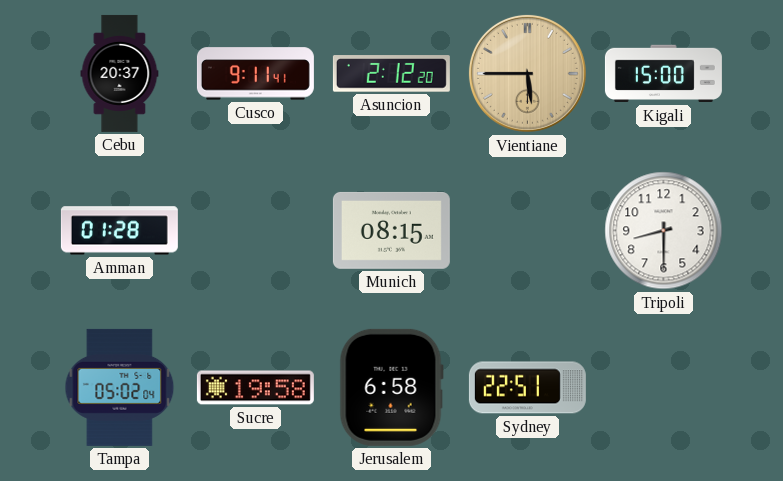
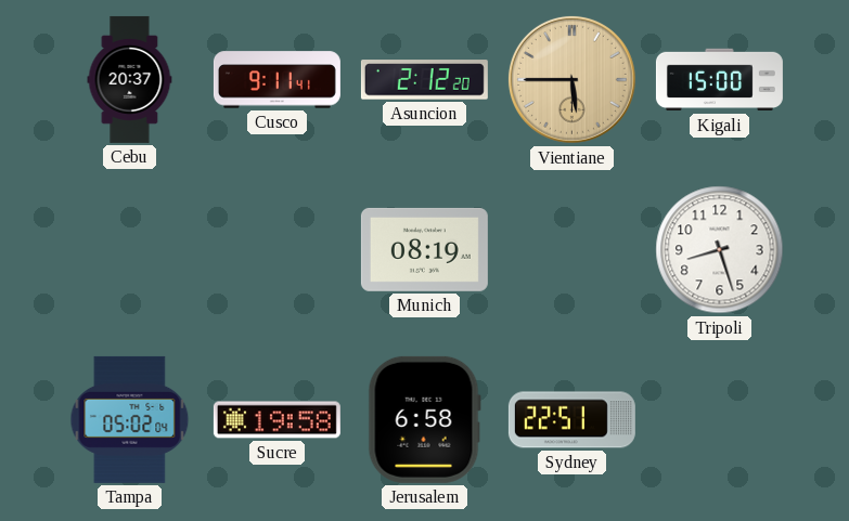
Amman: 01:28 -> none
Munich: 08:15 -> 08:19
Tripoli: 8:30 -> 8:27
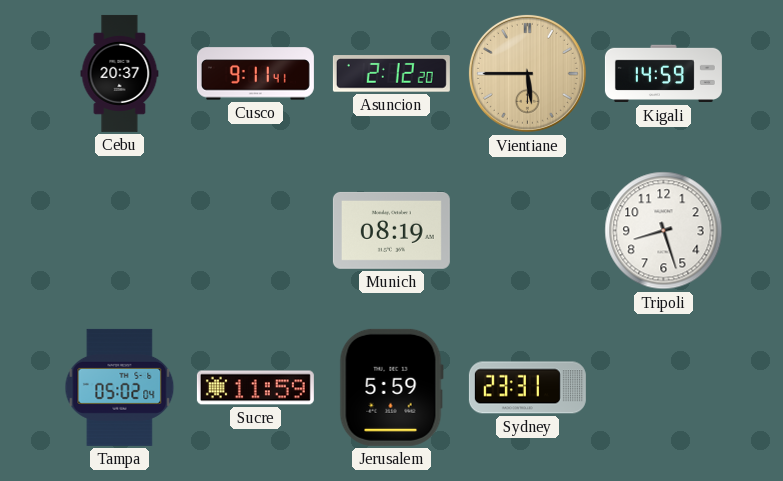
Kigali: 15:00 -> 14:59
Sucre: 19:58 -> 11:59
Jerusalem: 6:58 -> 5:59
Sydney: 22:51 -> 23:31
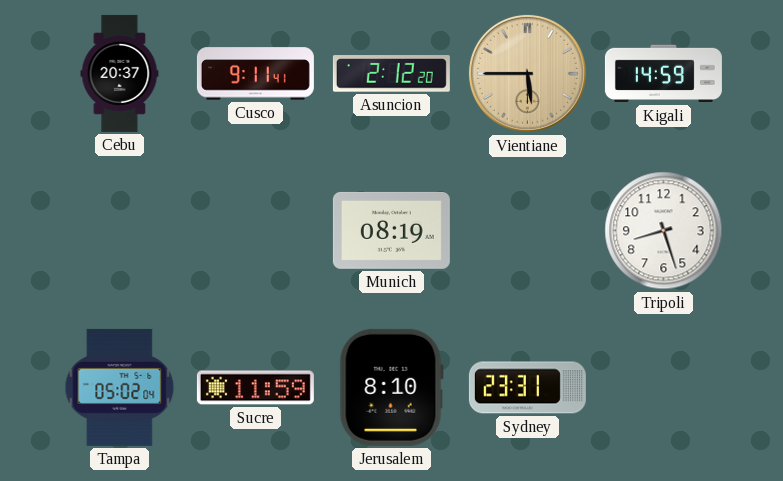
Jerusalem: 5:59 -> 8:10
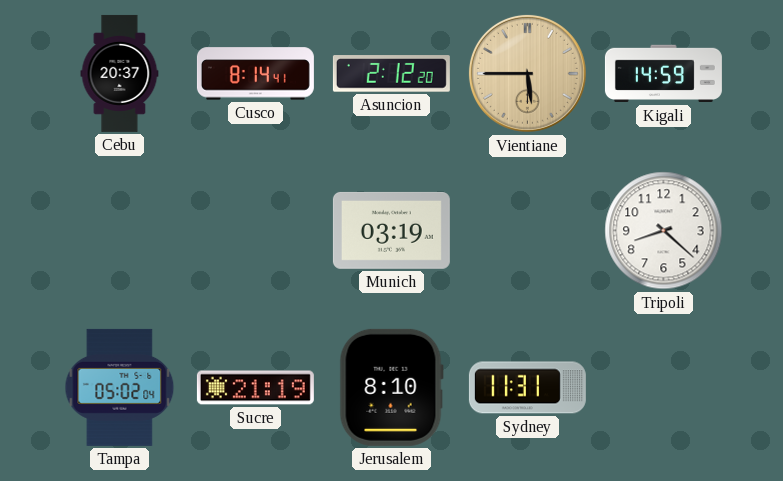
Cusco: 9:11 -> 8:14
Munich: 08:19 -> 03:19
Tripoli: 8:27 -> 8:22
Sucre: 11:59 -> 21:19
Sydney: 23:31 -> 11:31
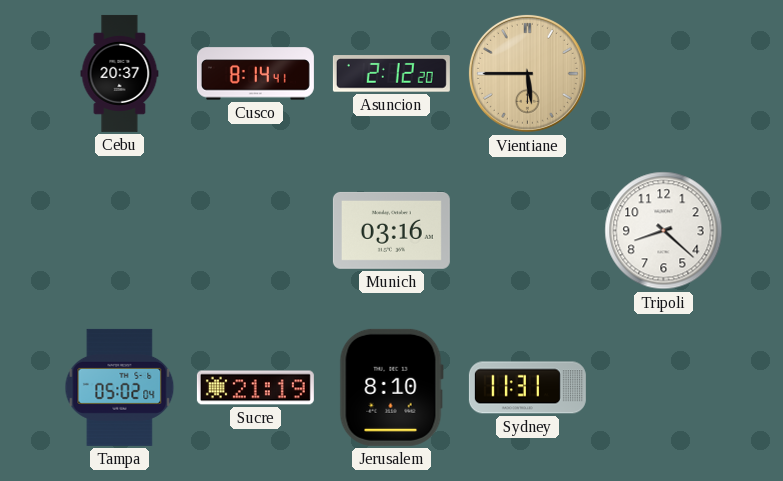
Kigali: 14:59 -> none
Munich: 03:19 -> 03:16
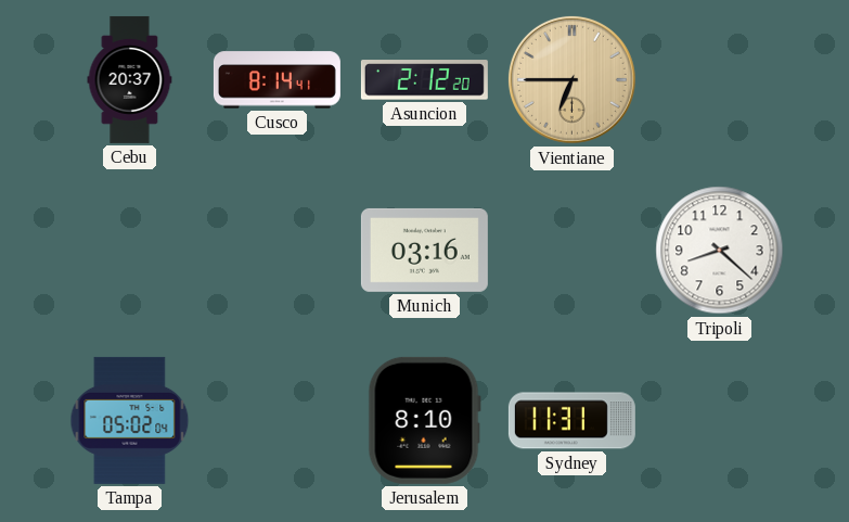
Vientiane: 5:45 -> 6:45
Sucre: 21:19 -> none
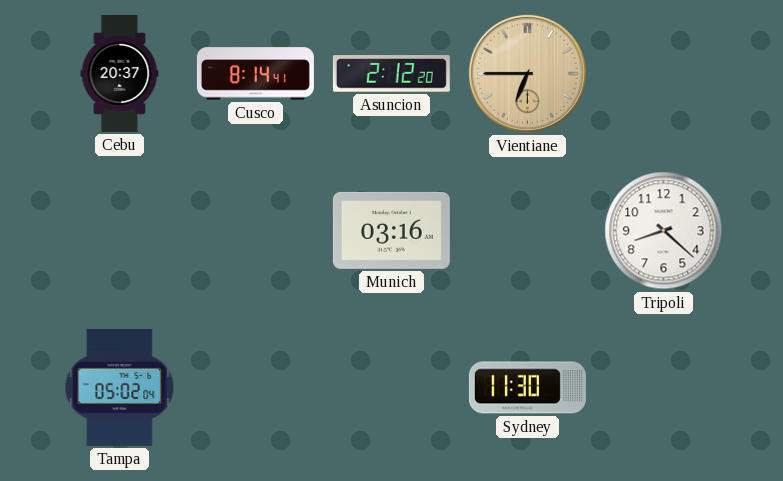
Jerusalem: 8:10 -> none
Sydney: 11:31 -> 11:30
